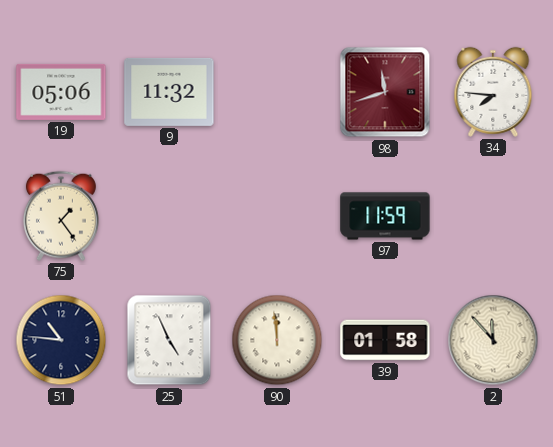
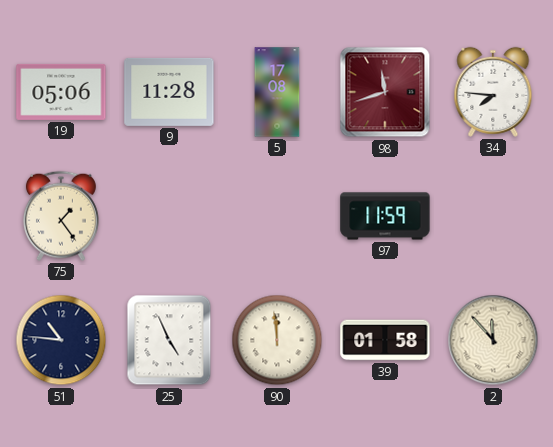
9: 11:32 -> 11:28
5: none -> 17:08
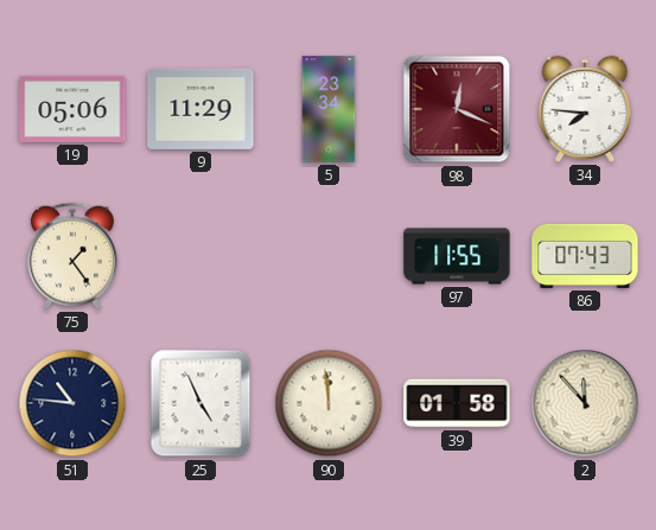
9: 11:28 -> 11:29
5: 17:08 -> 23:34
98: 11:42 -> 12:19
97: 11:59 -> 11:55
86: none -> 07:43
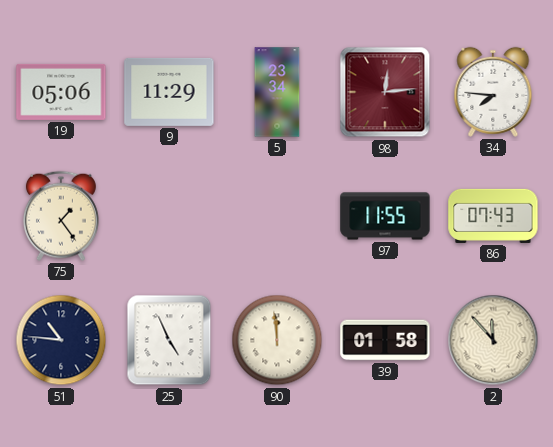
98: 12:19 -> 12:14
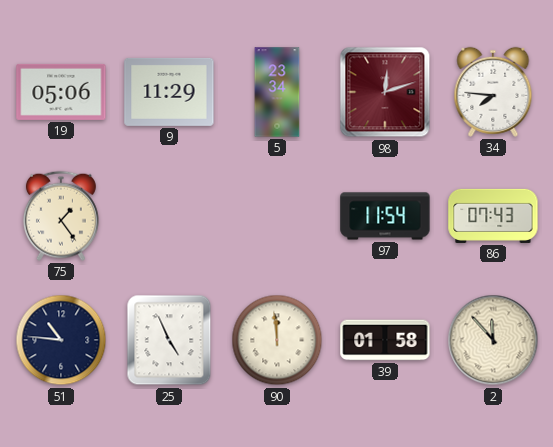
98: 12:14 -> 12:12
97: 11:55 -> 11:54
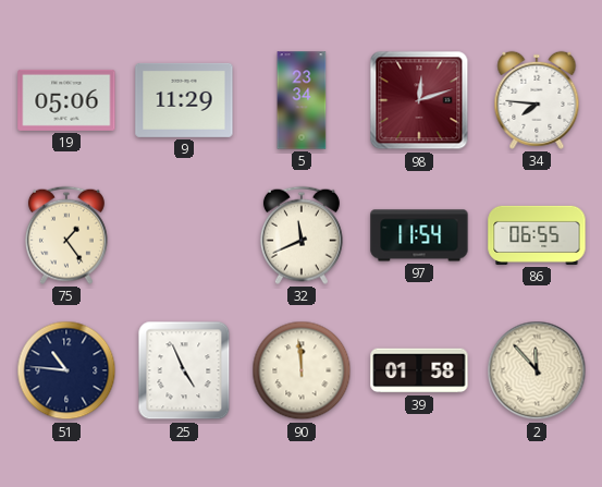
32: none -> 11:41
86: 07:43 -> 06:55
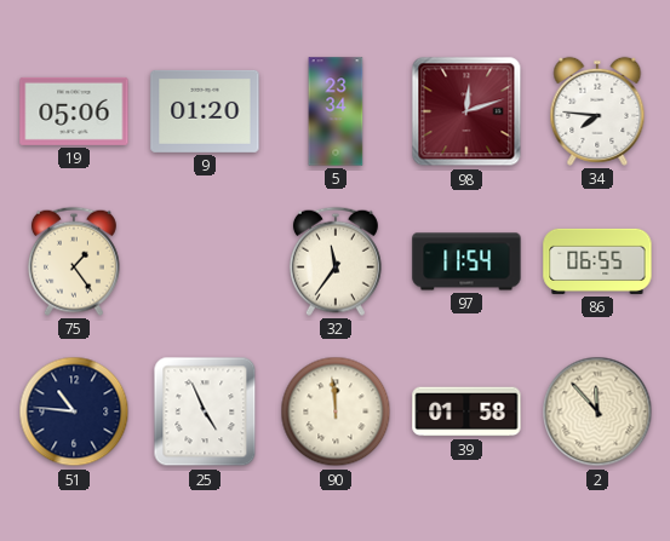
9: 11:29 -> 01:20
32: 11:41 -> 11:36
